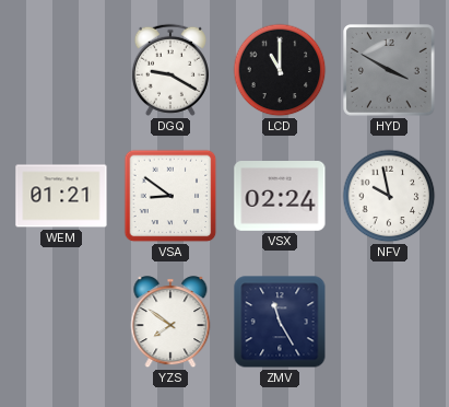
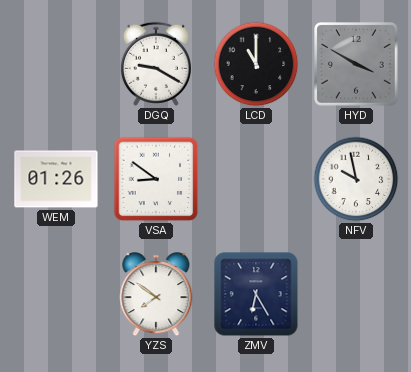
WEM: 01:21 -> 01:26
VSX: 02:24 -> none
ZMV: 11:25 -> 6:25
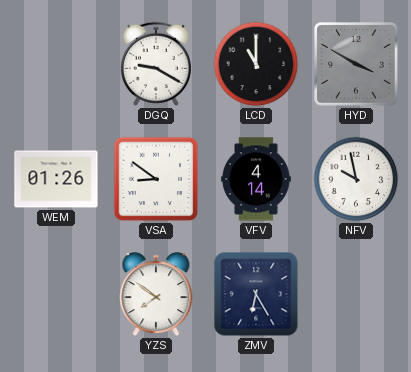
VFV: none -> 4:14
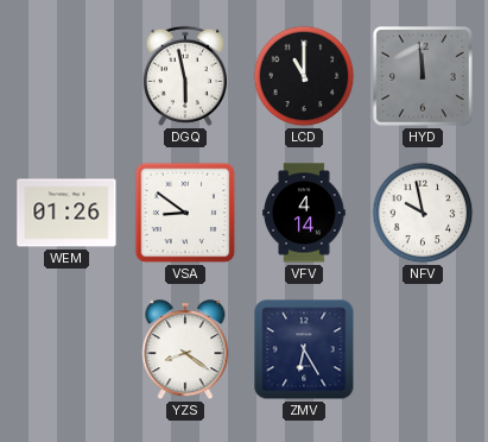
DGQ: 9:20 -> 5:58
HYD: 3:50 -> 11:59
YZS: 7:51 -> 8:21
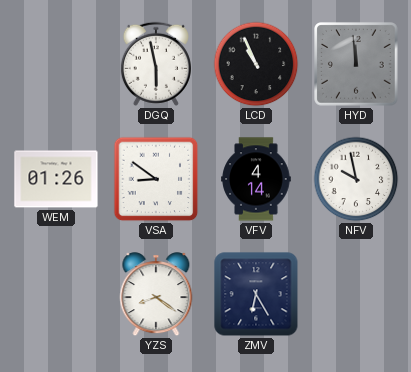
LCD: 11:00 -> 10:56
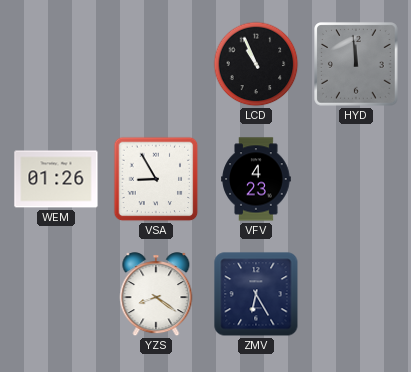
DGQ: 5:58 -> none
VSA: 8:51 -> 8:55
VFV: 4:14 -> 4:23
NFV: 9:58 -> none
